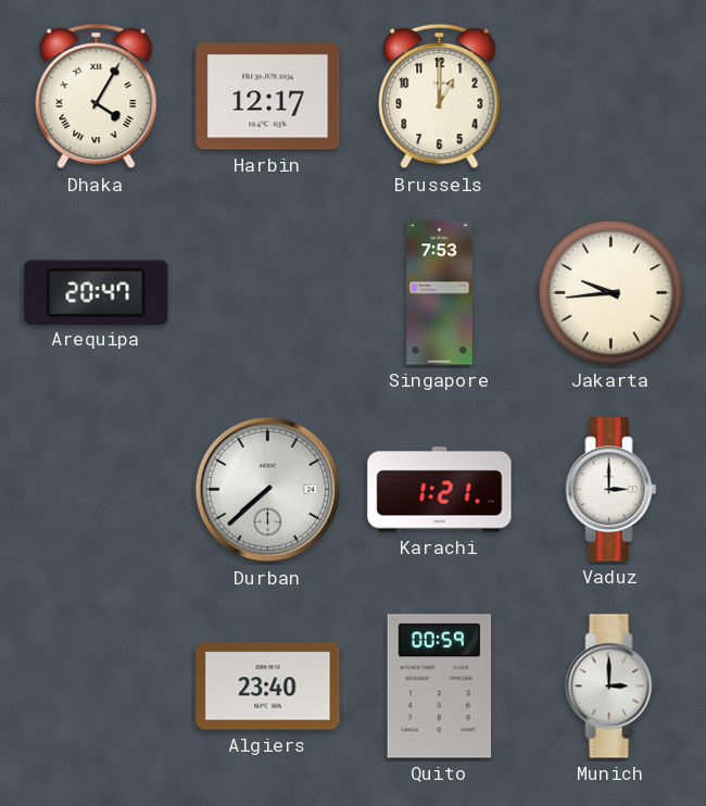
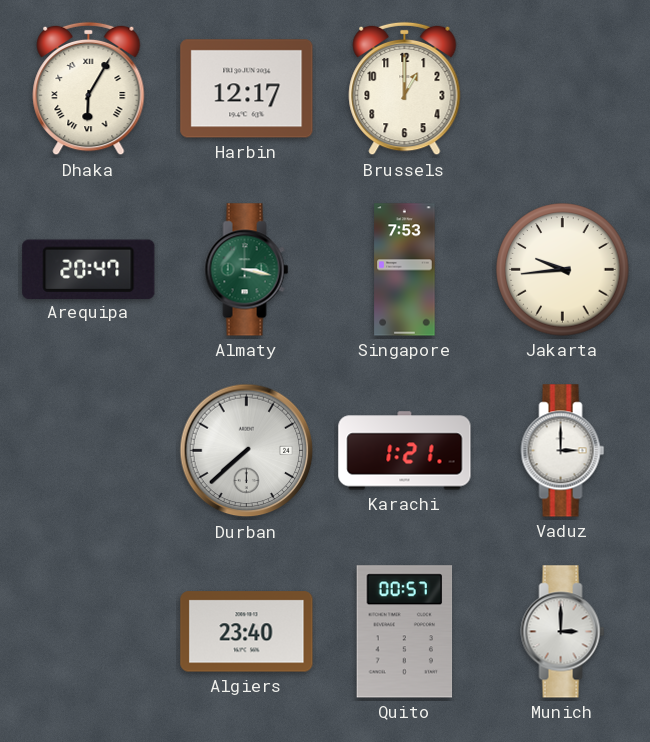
Dhaka: 4:05 -> 6:05
Almaty: none -> 3:17
Quito: 00:59 -> 00:57
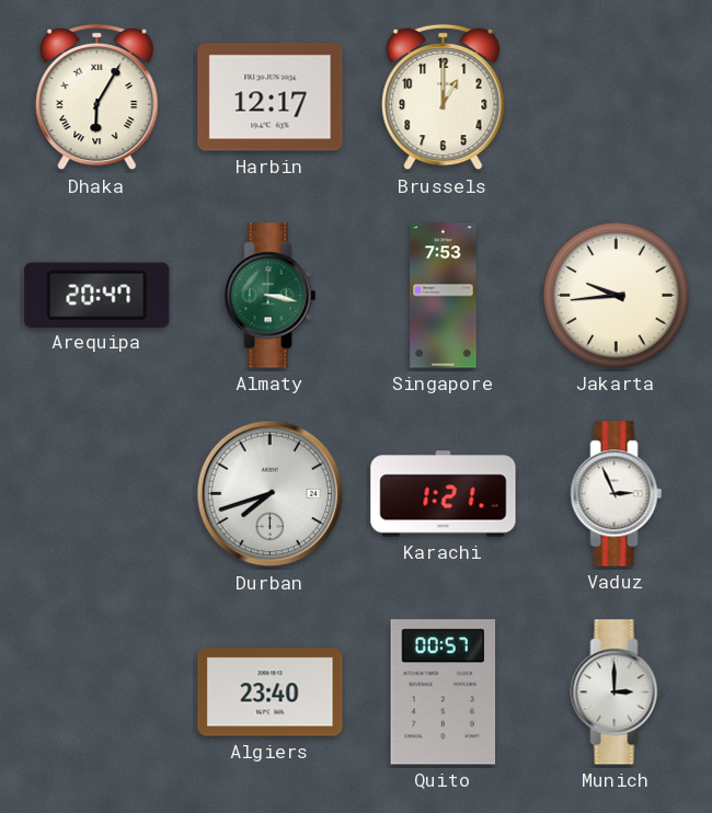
Durban: 7:38 -> 7:42
Vaduz: 3:00 -> 2:56
